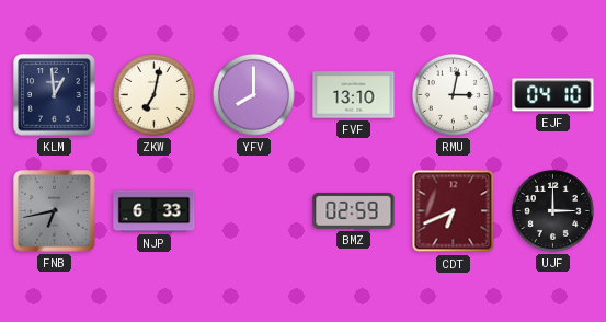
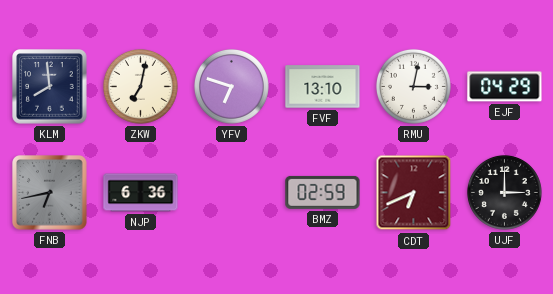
KLM: 12:59 -> 7:59
YFV: 8:00 -> 6:48
EJF: 04:10 -> 04:29
NJP: 6:33 -> 6:36
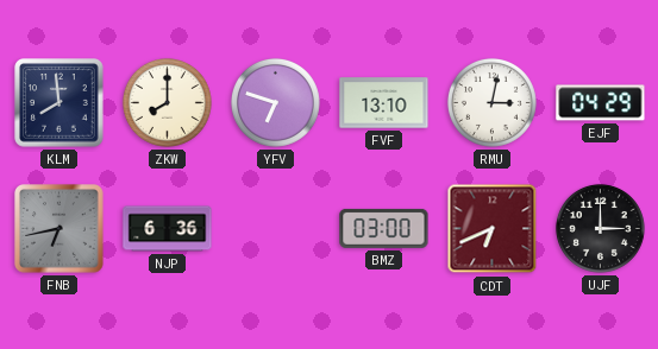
ZKW: 7:02 -> 8:00
BMZ: 02:59 -> 03:00
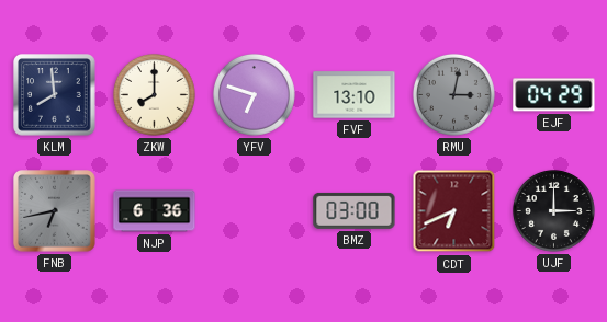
RMU dial: white -> grey
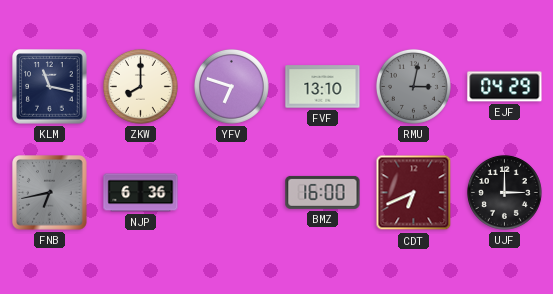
KLM: 7:59 -> 11:17
BMZ: 03:00 -> 16:00
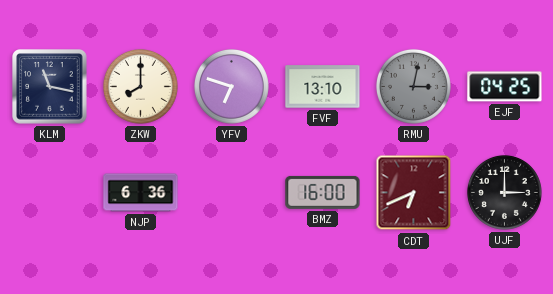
EJF: 04:29 -> 04:25
FNB: 6:43 -> none
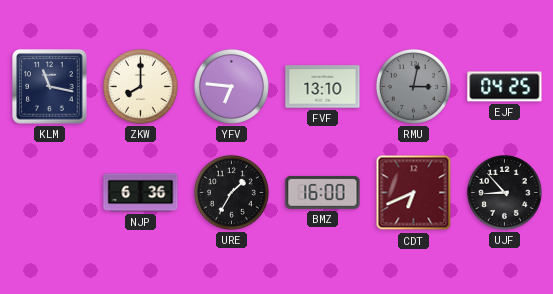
YFV: 6:48 -> 6:46
URE: none -> 1:35
UJF: 3:00 -> 8:53
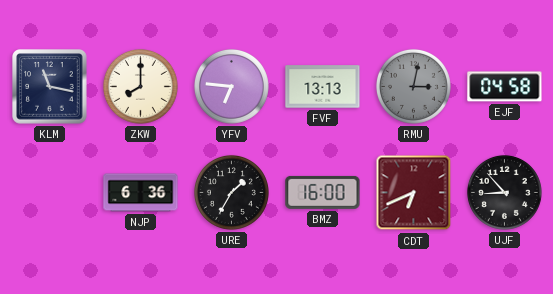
FVF: 13:10 -> 13:13
EJF: 04:25 -> 04:58
